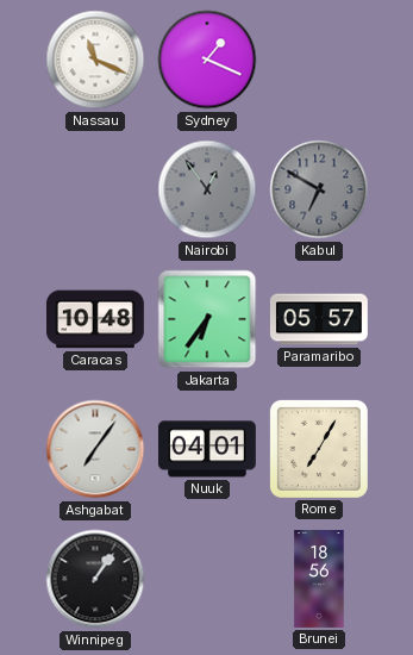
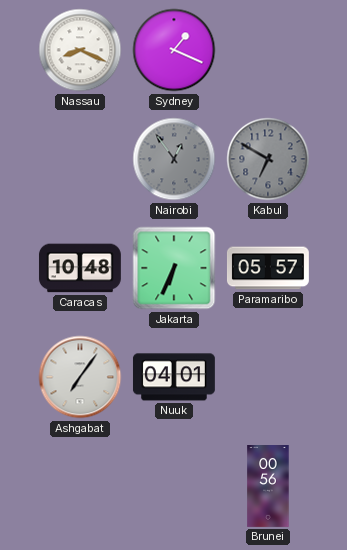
Nassau: 11:19 -> 8:19
Jakarta: 6:36 -> 6:34
Rome: 7:05 -> none
Winnipeg: 1:06 -> none
Brunei: 18:56 -> 00:56
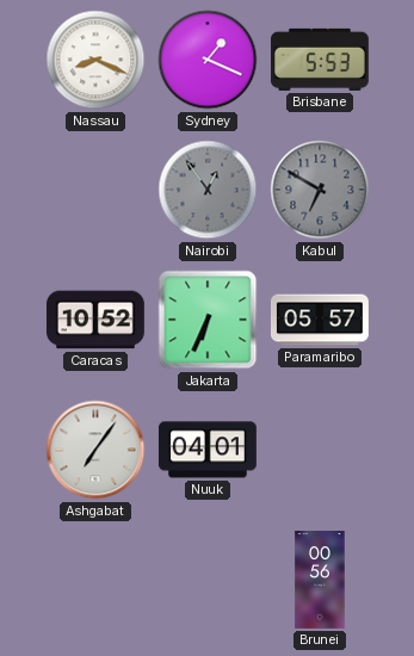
Brisbane: none -> 5:53
Caracas: 10:48 -> 10:52
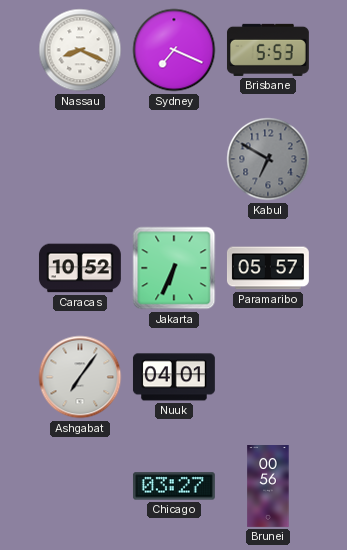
Sydney: 1:19 -> 7:19
Nairobi: 12:54 -> none
Chicago: none -> 03:27
